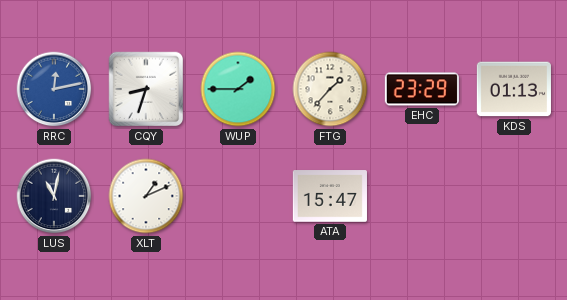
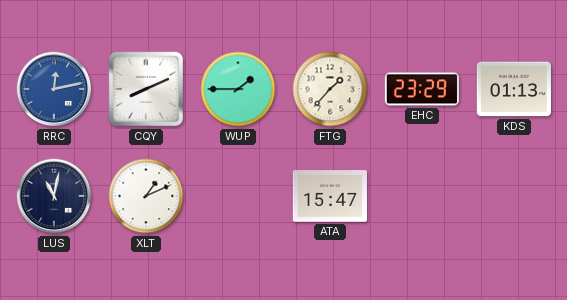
CQY: 8:33 -> 8:11
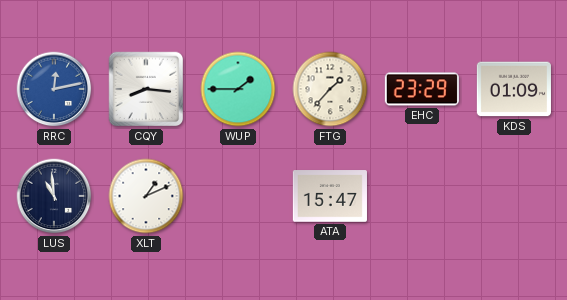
CQY: 8:11 -> 8:16
KDS: 01:13 -> 01:09
LUS: 11:02 -> 10:59
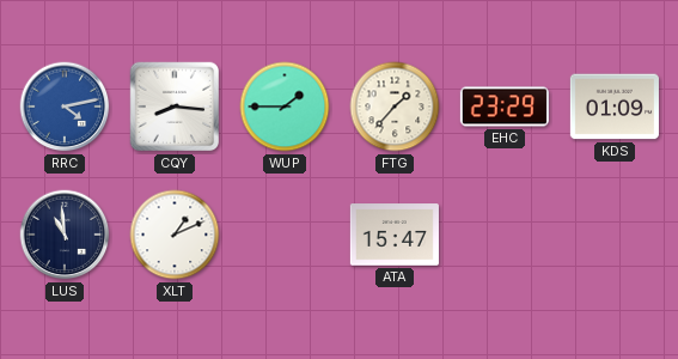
RRC: 12:13 -> 4:13
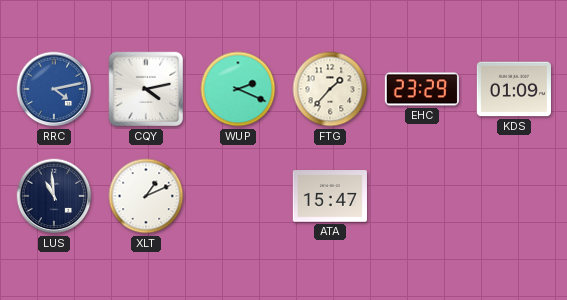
CQY: 8:16 -> 4:13
WUP: 1:45 -> 2:19
